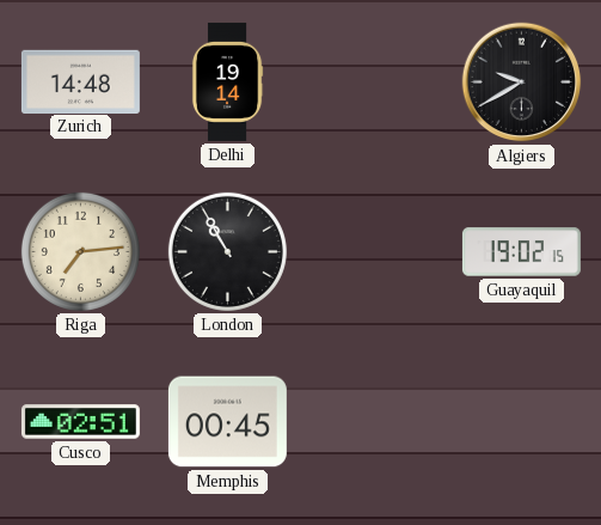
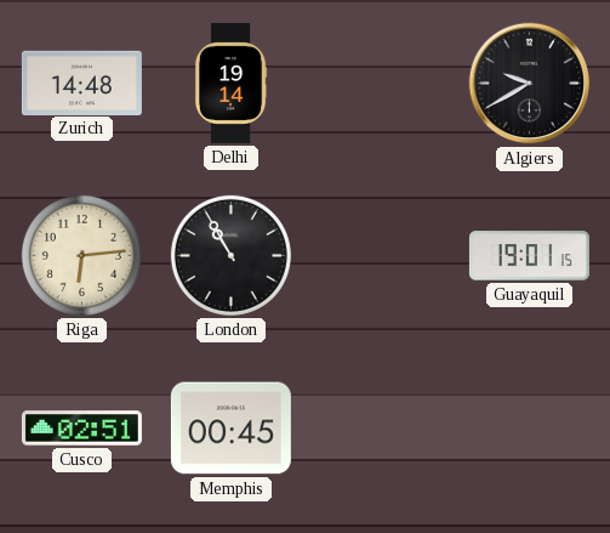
Riga: 7:14 -> 6:14
Guayaquil: 19:02 -> 19:01
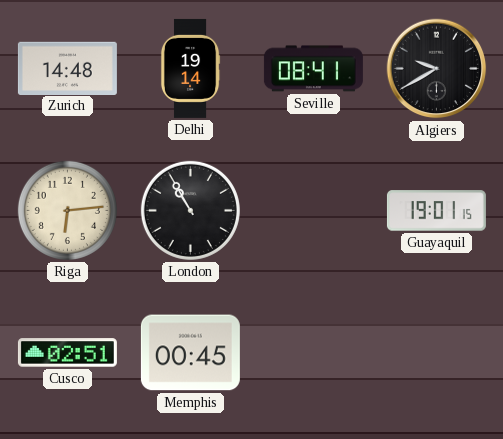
Seville: none -> 08:41
